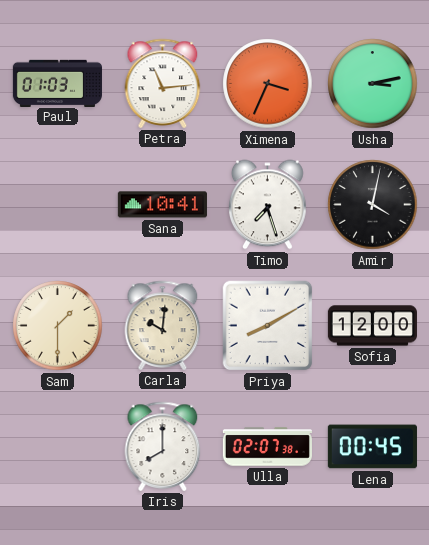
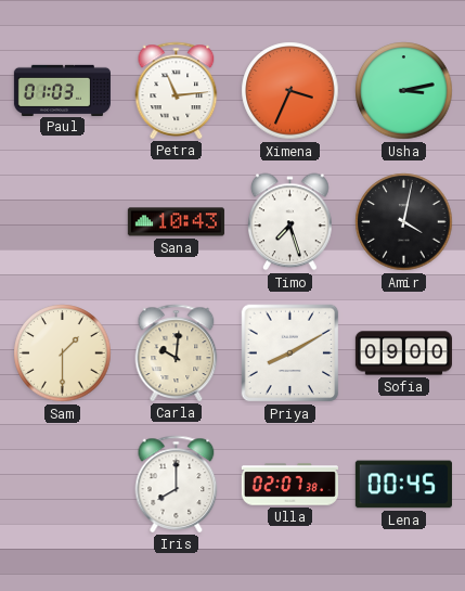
Sana: 10:41 -> 10:43
Sofia: 12:00 -> 09:00
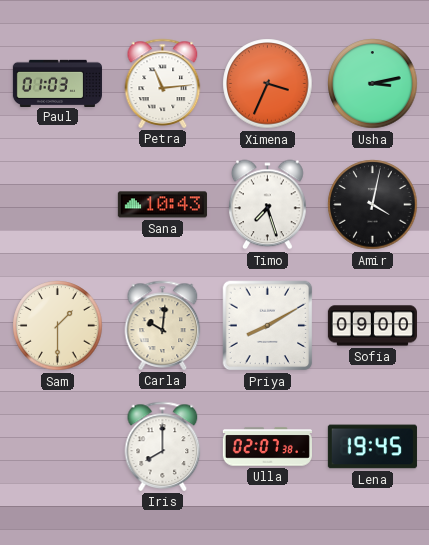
Lena: 00:45 -> 19:45
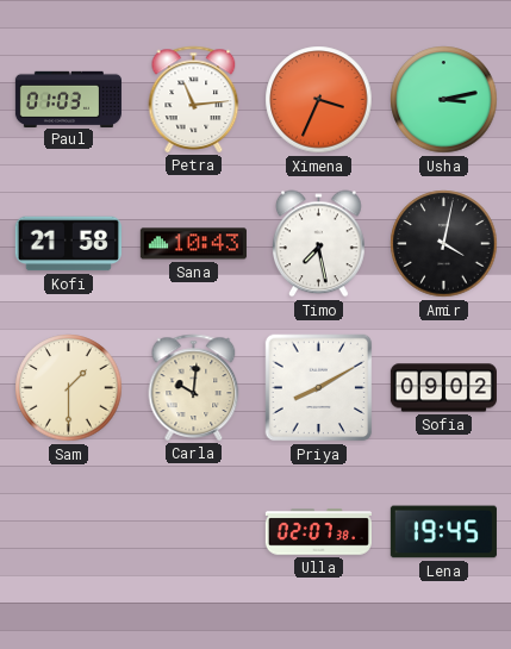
Kofi: none -> 21:58
Timo: 7:27 -> 7:28
Sofia: 09:00 -> 09:02
Iris: 8:00 -> none
